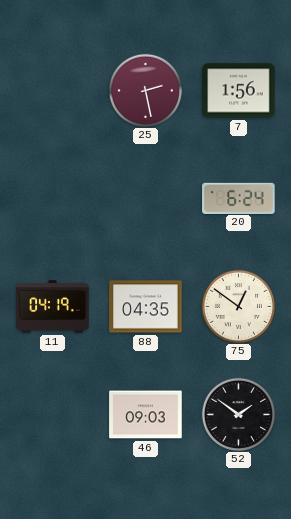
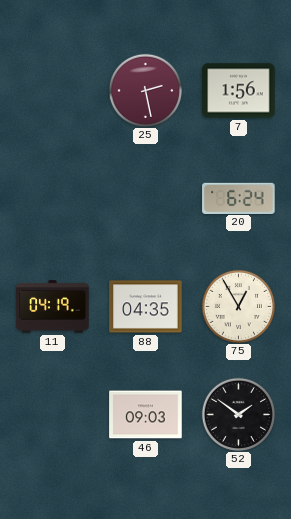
75: 12:51 -> 12:55
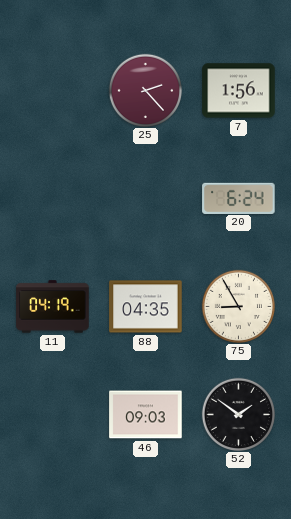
25: 2:28 -> 2:23
75: 12:55 -> 8:55
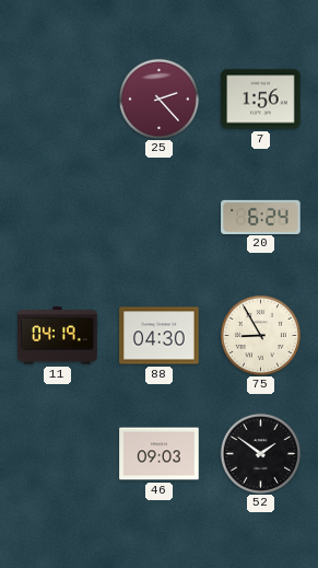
88: 04:35 -> 04:30
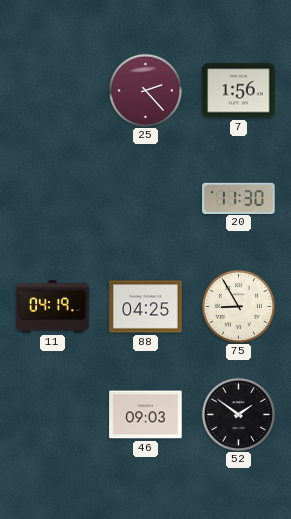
20: 6:24 -> 11:30
88: 04:30 -> 04:25
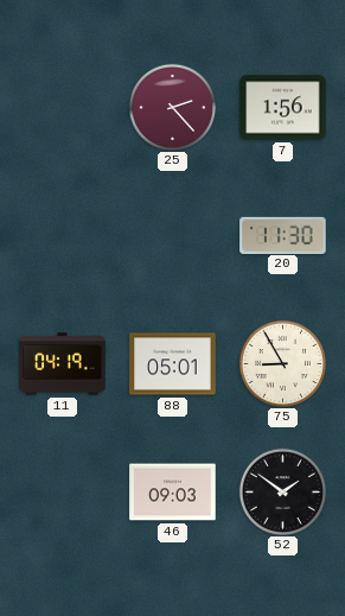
88: 04:25 -> 05:01
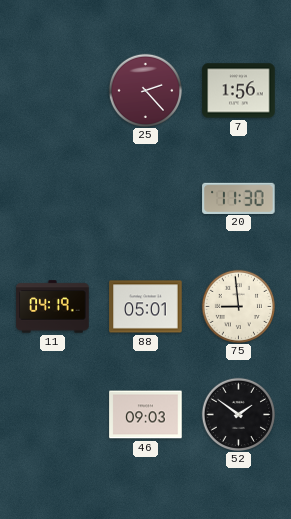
75: 8:55 -> 8:59
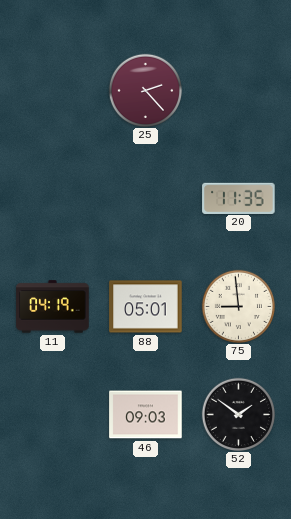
7: 1:56 -> none
20: 11:30 -> 11:35
